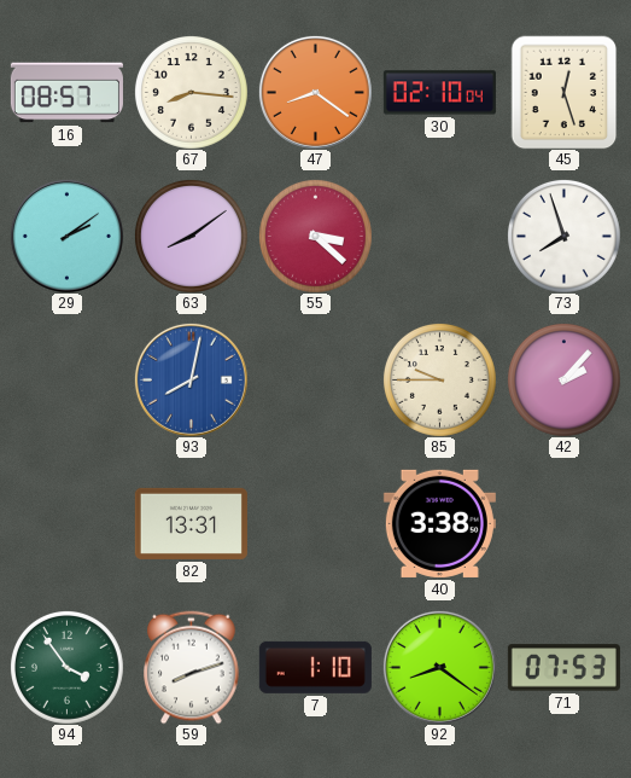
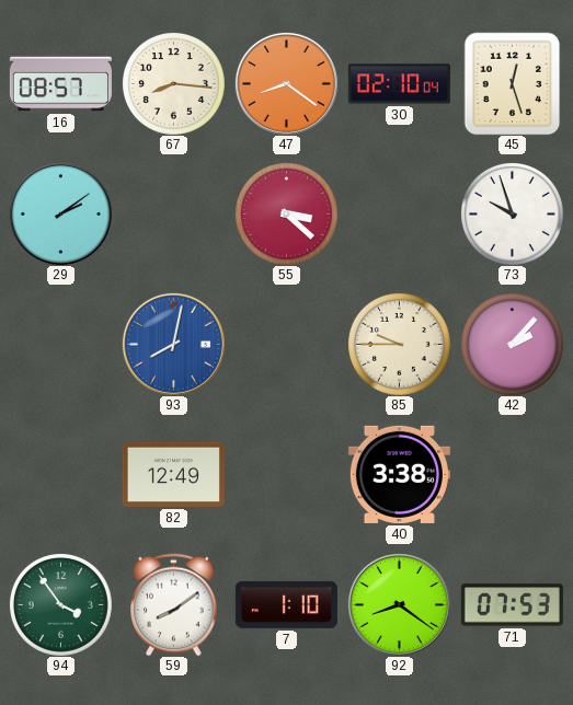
63: 8:09 -> none
73: 7:57 -> 9:57
82: 13:31 -> 12:49
59: 8:12 -> 8:09
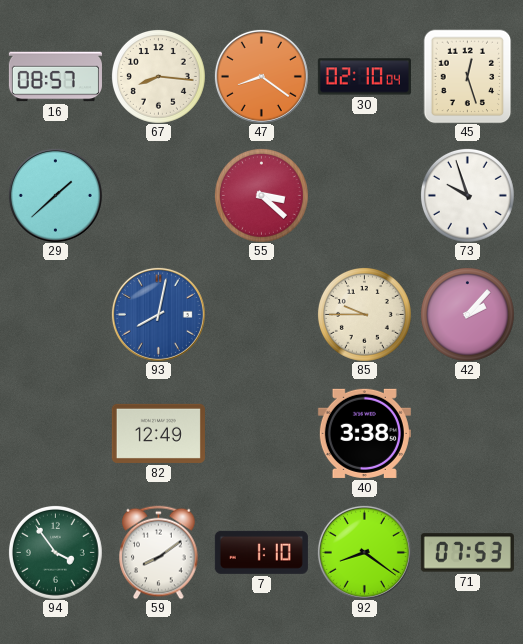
29: 2:09 -> 1:38
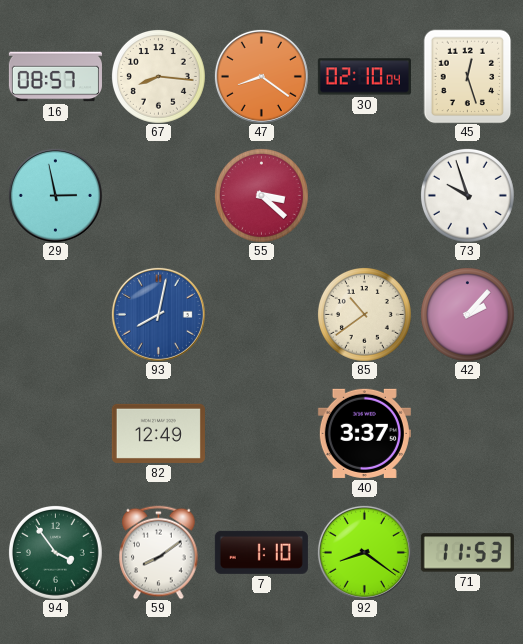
29: 1:38 -> 2:58
85: 9:45 -> 10:39
40: 3:38 -> 3:37
71: 07:53 -> 11:53
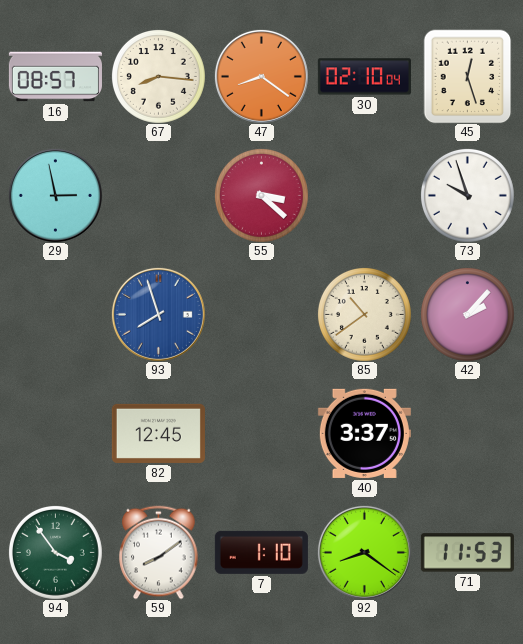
93: 8:02 -> 7:57
82: 12:49 -> 12:45
